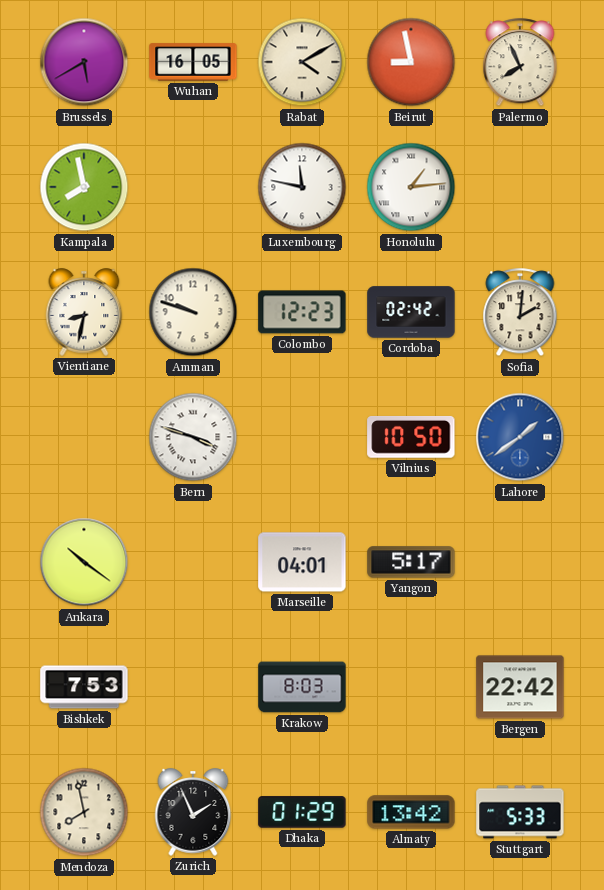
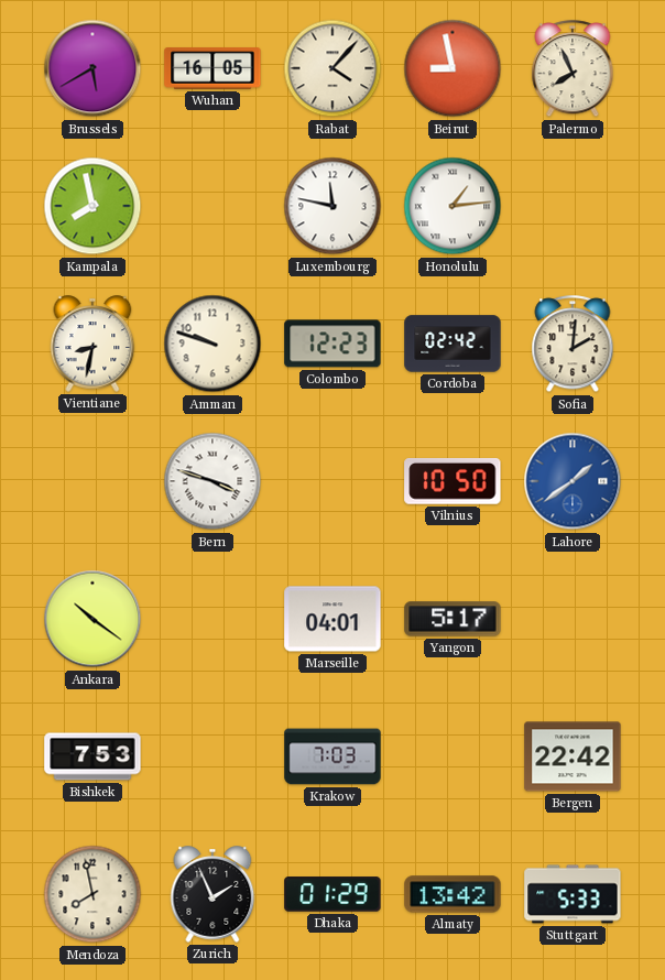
Rabat: 4:10 -> 4:07
Krakow: 8:03 -> 7:03
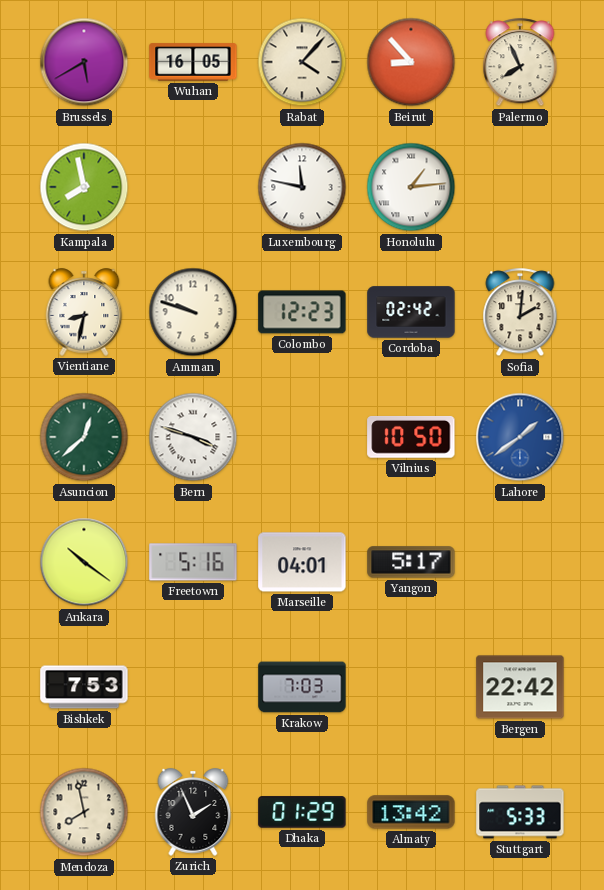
Beirut: 8:58 -> 8:53
Asuncion: none -> 12:38
Freetown: none -> 5:16
